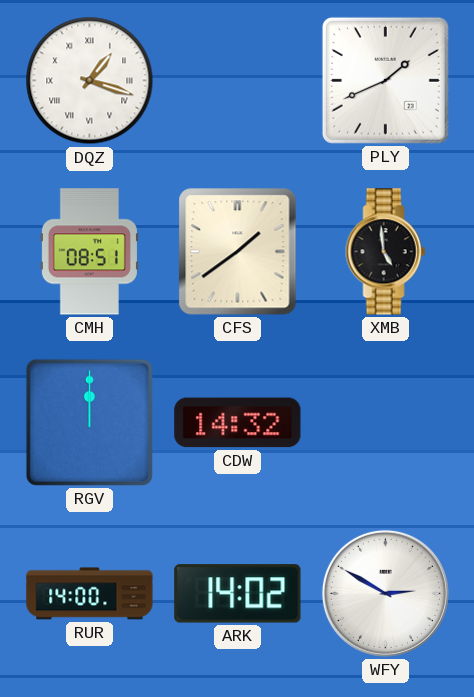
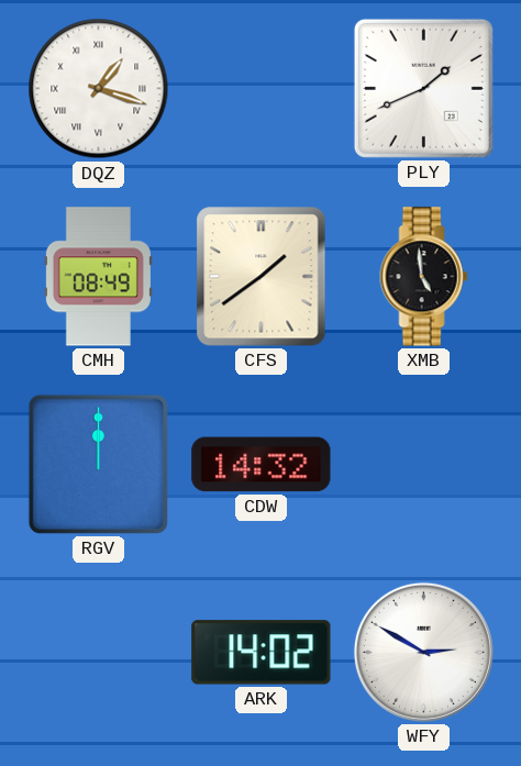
CMH: 08:51 -> 08:49
RUR: 14:00 -> none
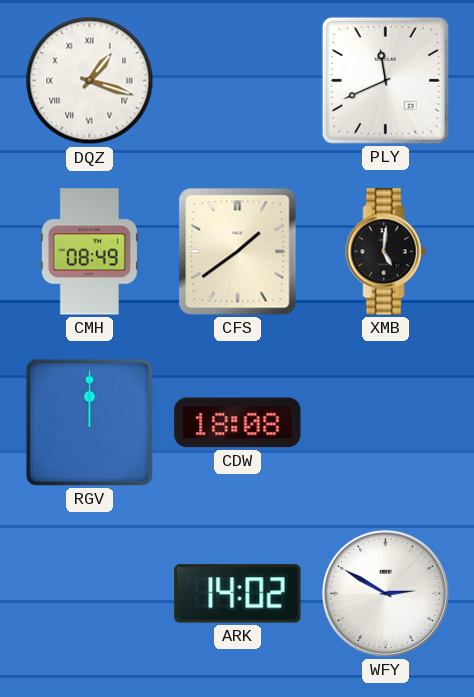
PLY: 1:41 -> 11:41
XMB: 4:59 -> 5:01
CDW: 14:32 -> 18:08
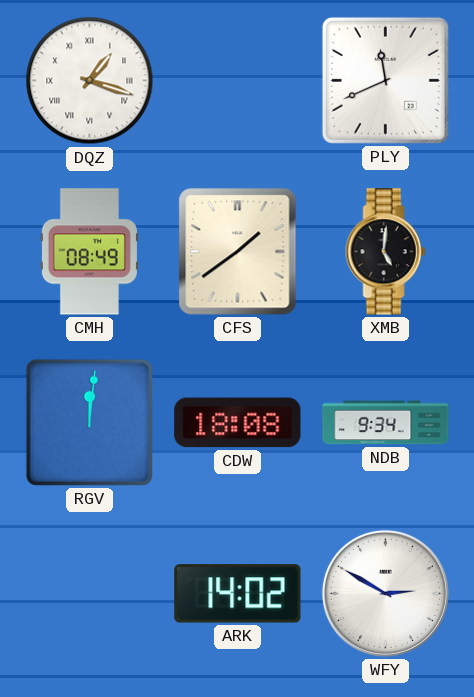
RGV: 12:00 -> 12:01
NDB: none -> 9:34
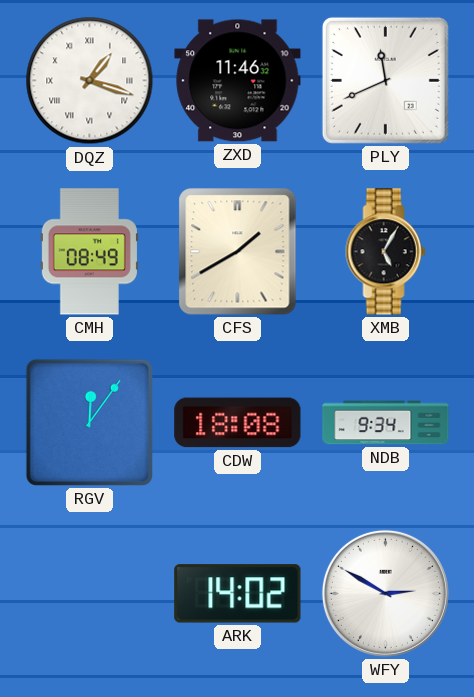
ZXD: none -> 11:46
CFS: 1:39 -> 1:40
XMB: 5:01 -> 5:05
RGV: 12:01 -> 12:06
